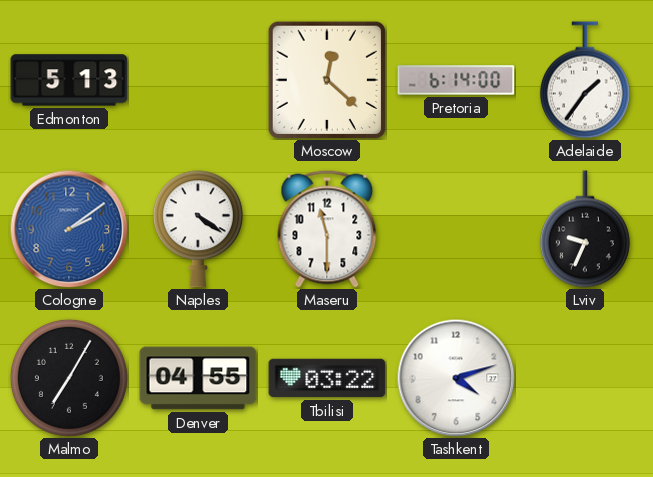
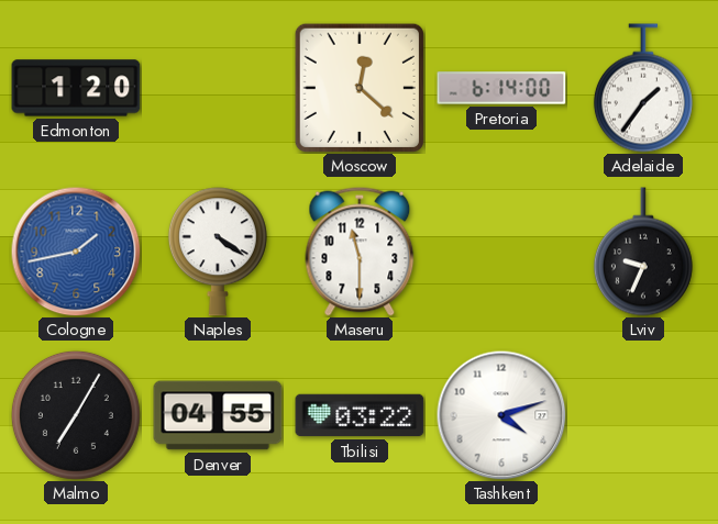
Edmonton: 5:13 -> 1:20
Cologne: 2:09 -> 1:43
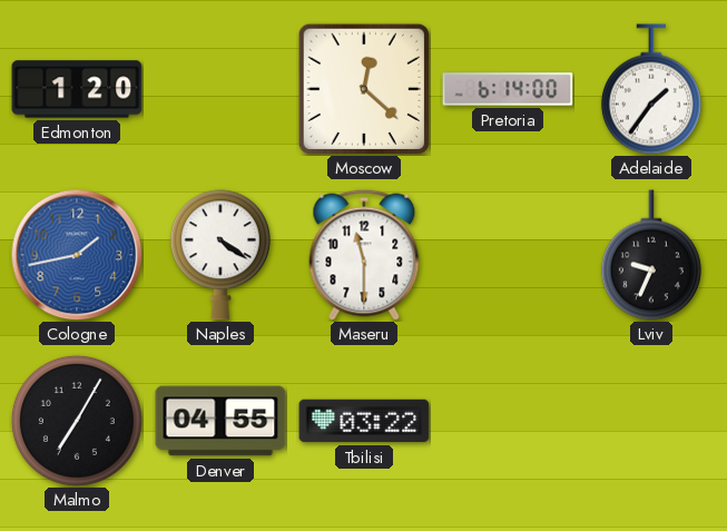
Tashkent: 4:12 -> none
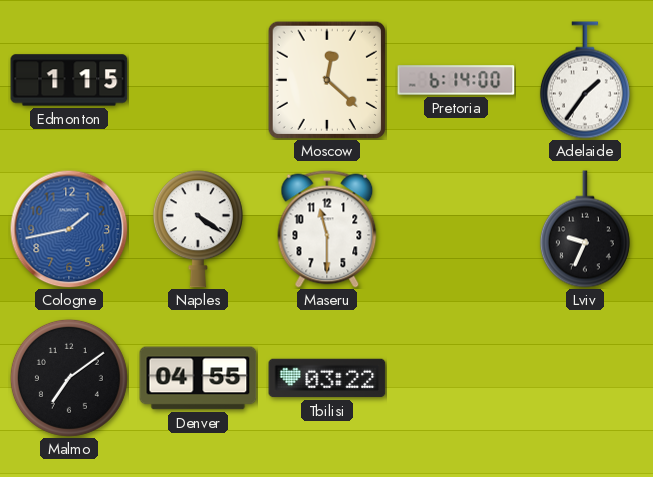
Edmonton: 1:20 -> 1:15
Malmo: 7:05 -> 7:09
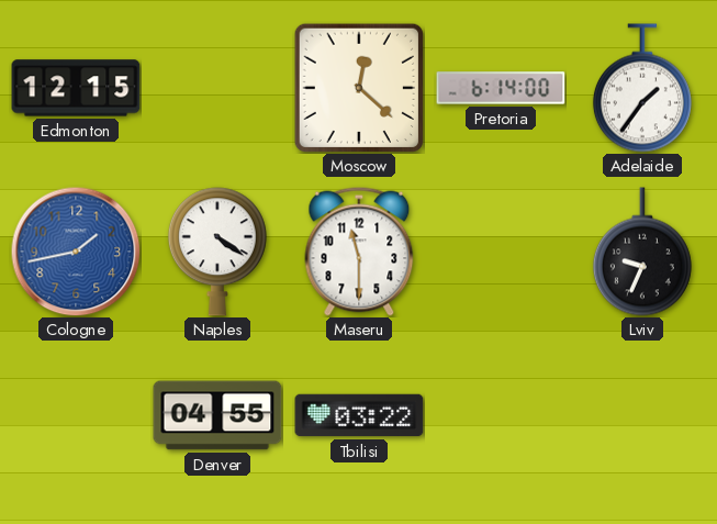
Edmonton: 1:15 -> 12:15
Malmo: 7:09 -> none
